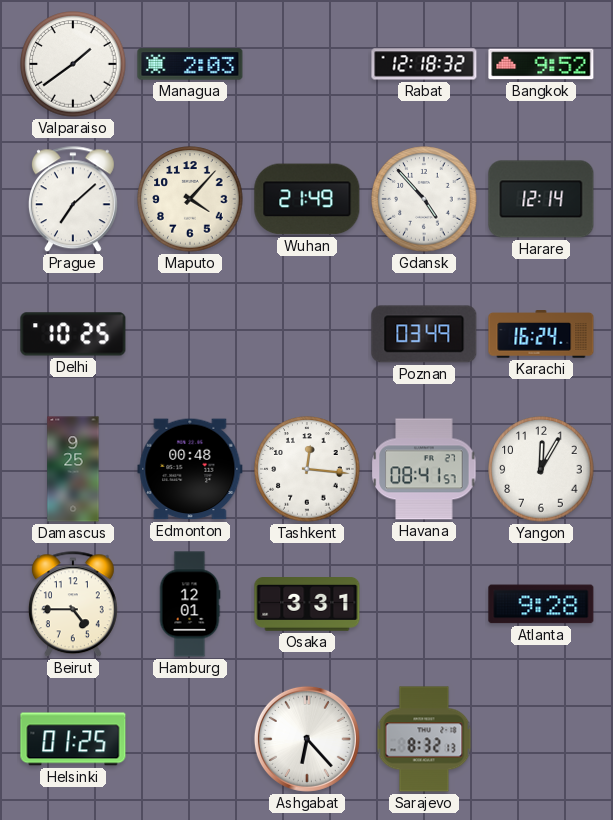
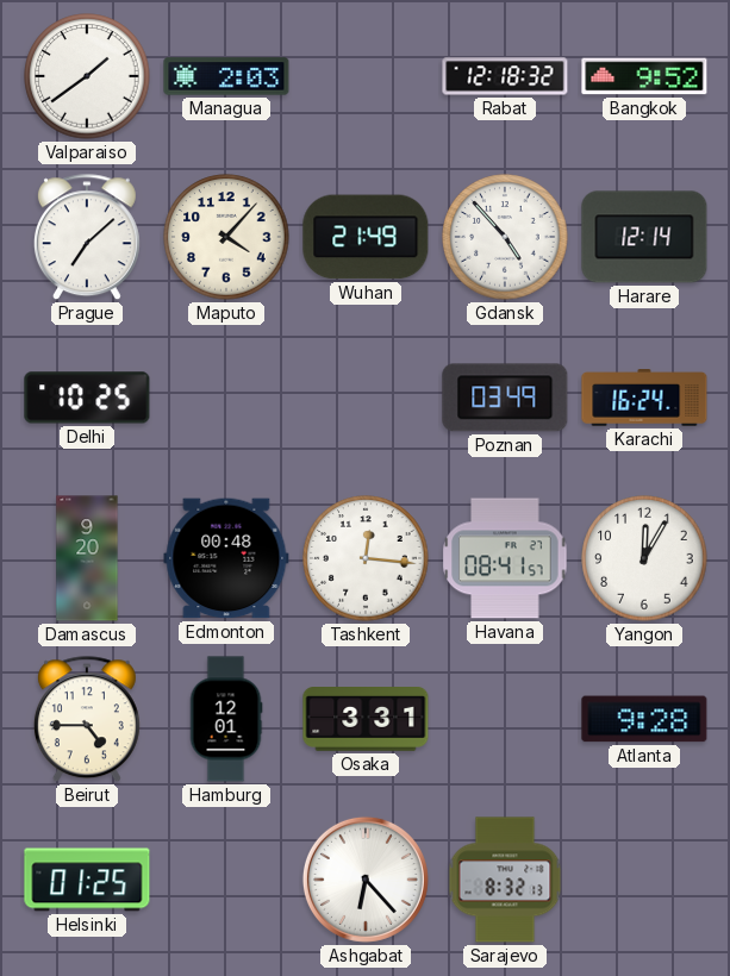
Damascus: 9:25 -> 9:20
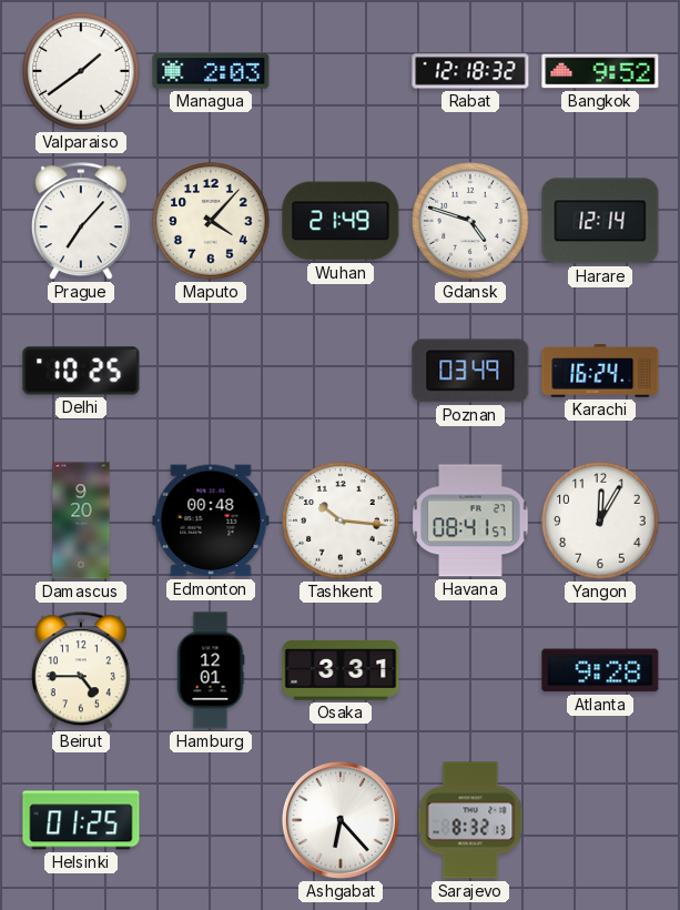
Prague: 7:08 -> 7:07
Gdansk: 4:53 -> 4:48
Tashkent: 12:16 -> 10:16
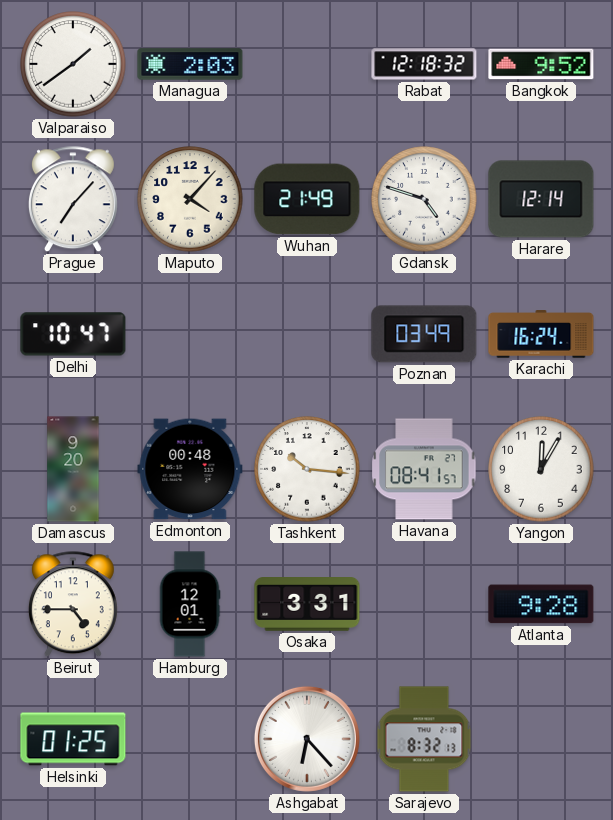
Delhi: 10:25 -> 10:47
